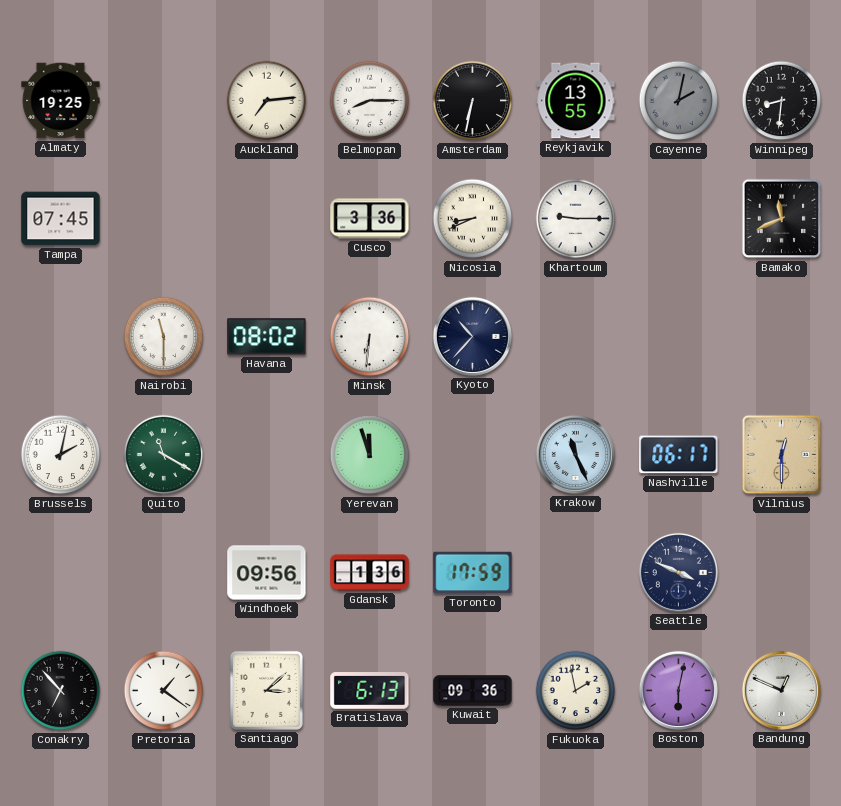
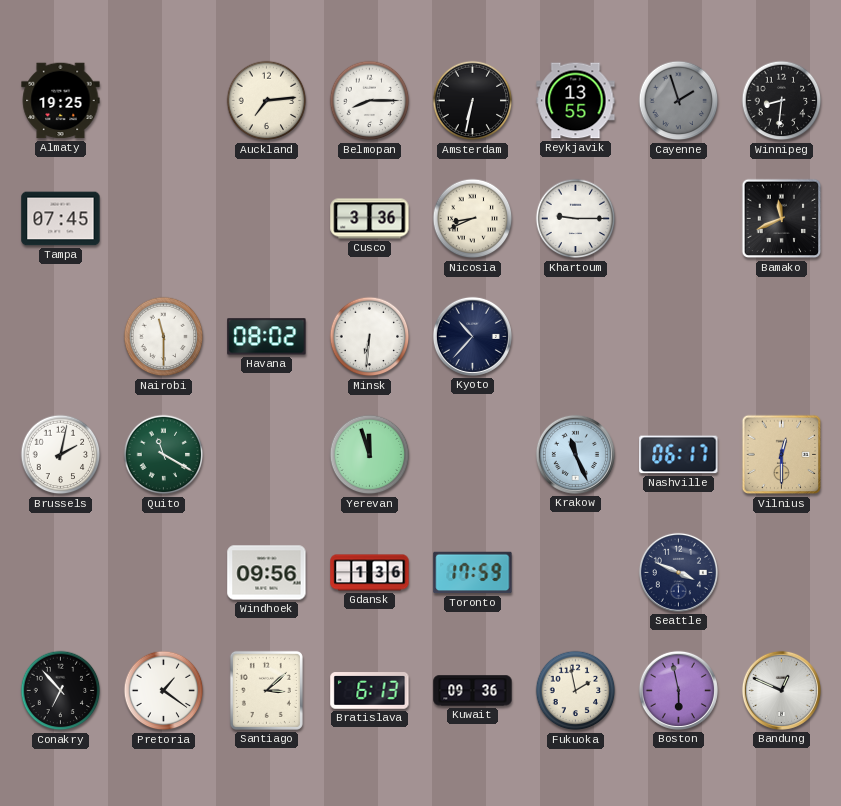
Cayenne: 2:02 -> 1:57
Boston: 6:02 -> 5:58
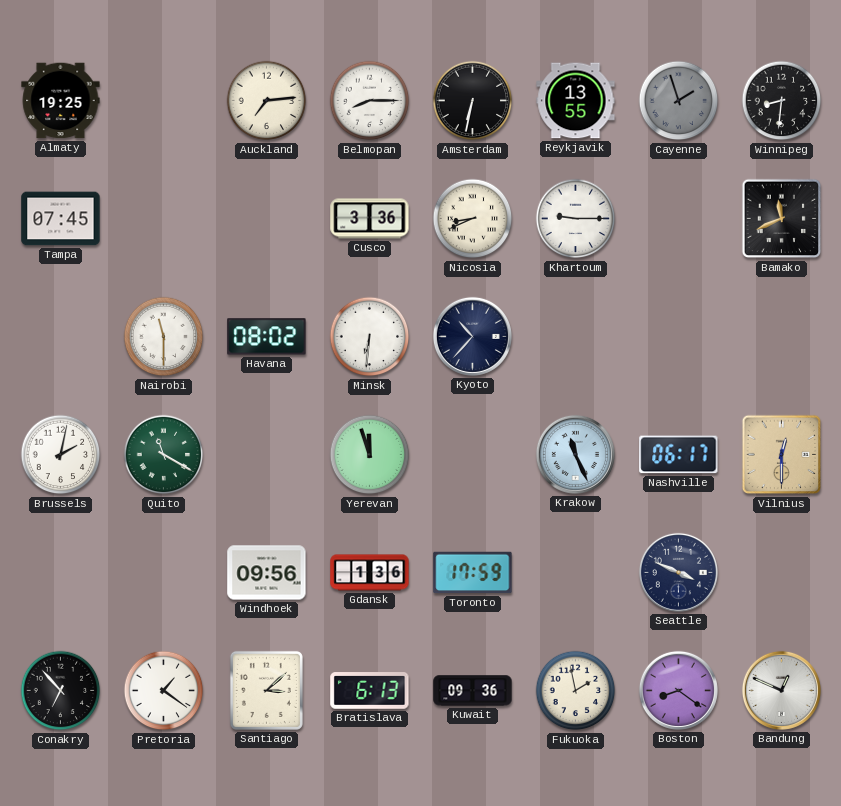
Boston: 5:58 -> 8:21
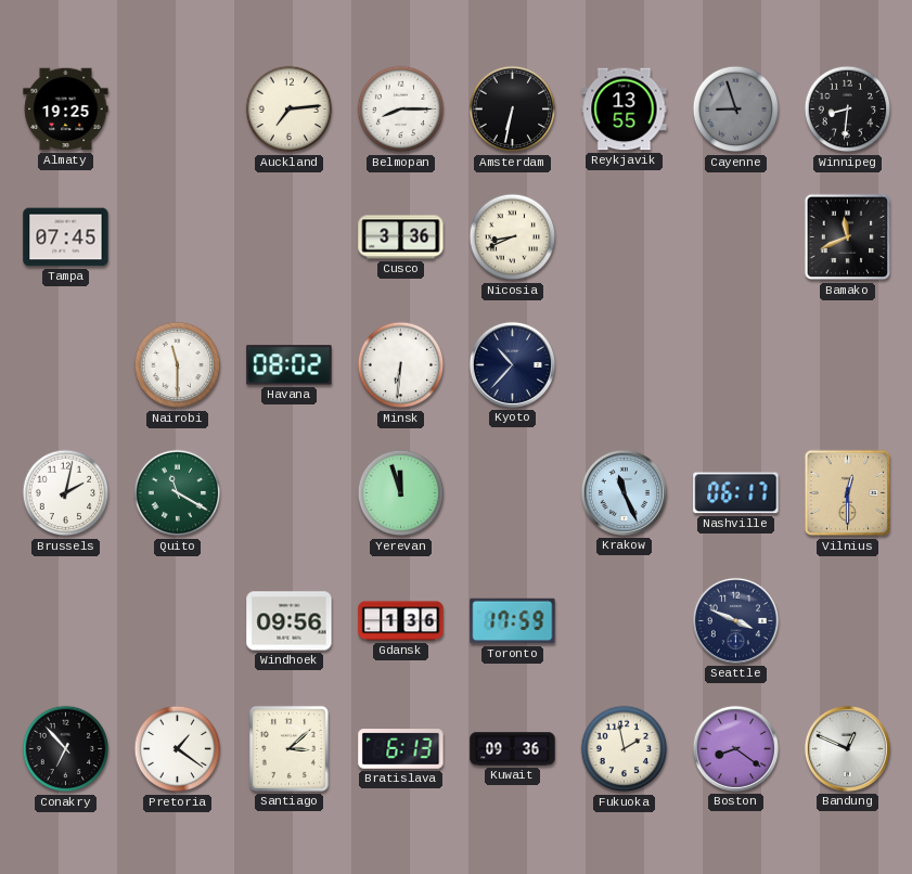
Cayenne: 1:57 -> 8:57
Khartoum: 9:15 -> none
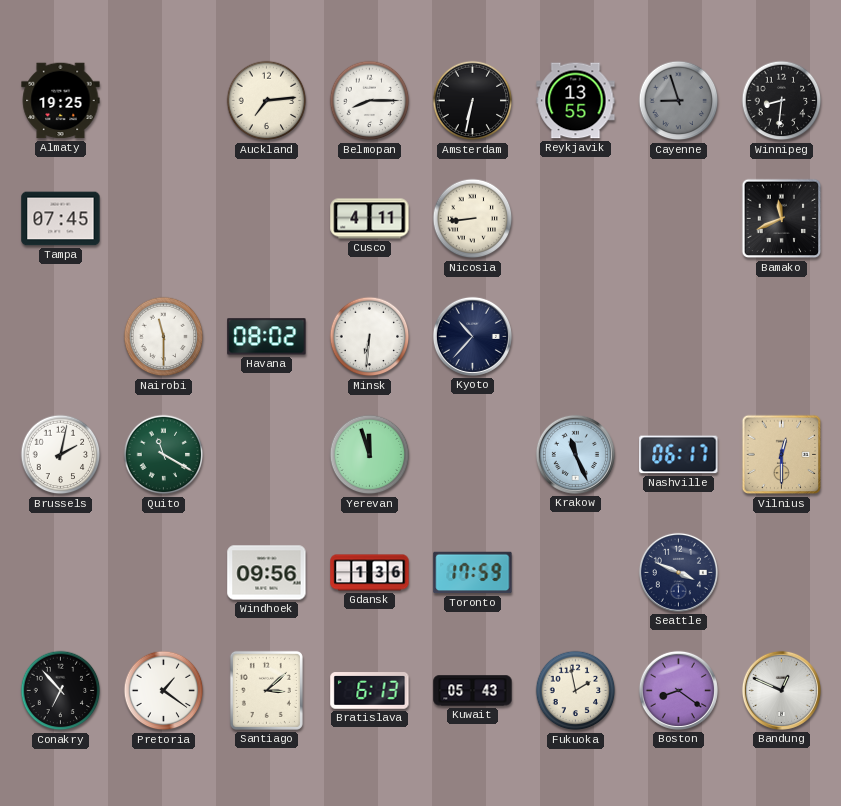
Cusco: 3:36 -> 4:11
Nicosia: 8:41 -> 8:44
Kuwait: 09:36 -> 05:43
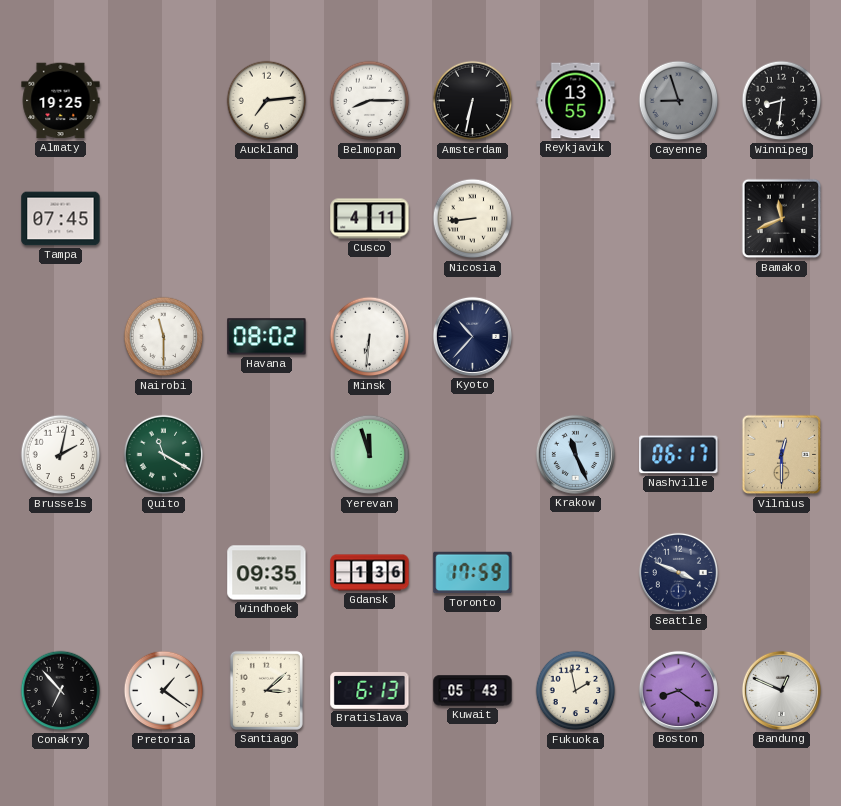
Windhoek: 09:56 -> 09:35
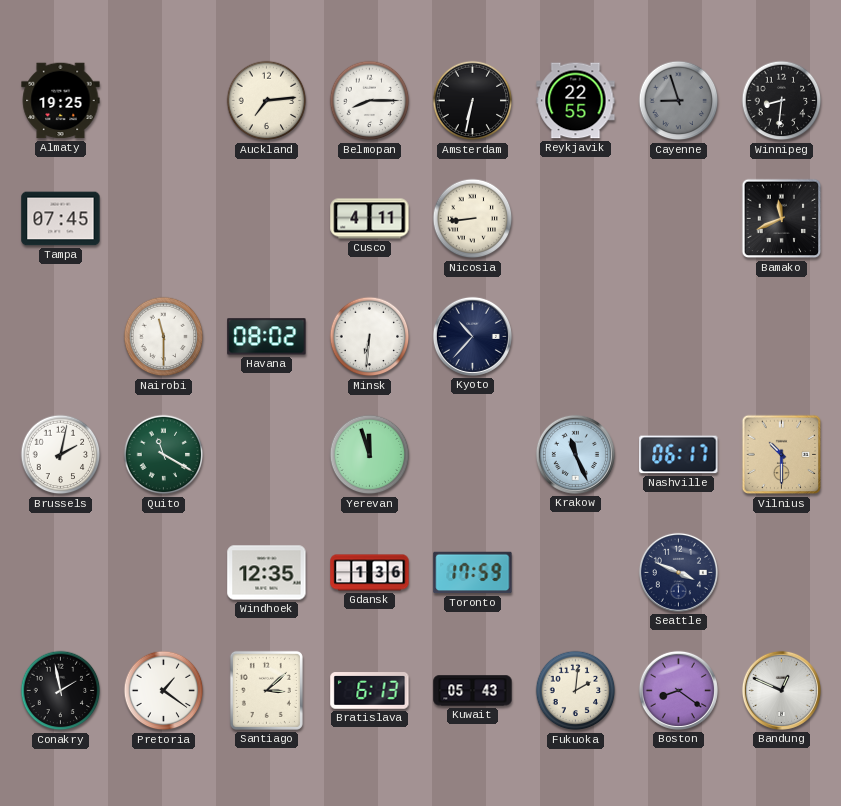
Reykjavik: 13:55 -> 22:55
Vilnius: 12:30 -> 10:30
Windhoek: 09:35 -> 12:35
Conakry: 6:53 -> 1:58
Fukuoka: 1:58 -> 2:01
